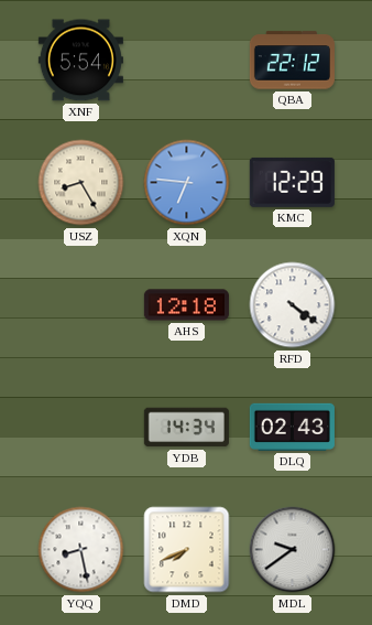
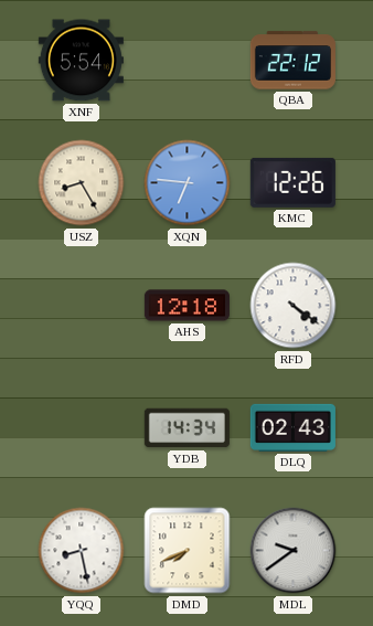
KMC: 12:29 -> 12:26
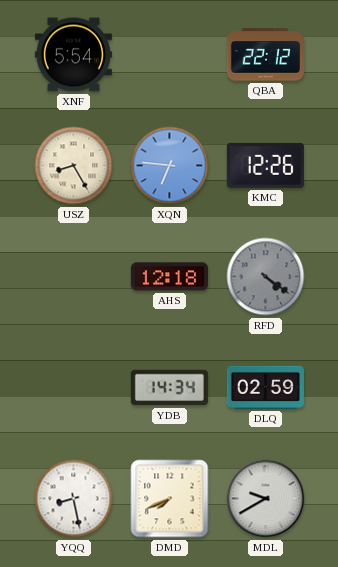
RFD dial: white -> grey
DLQ: 02:43 -> 02:59
MDL: 9:39 -> 9:40
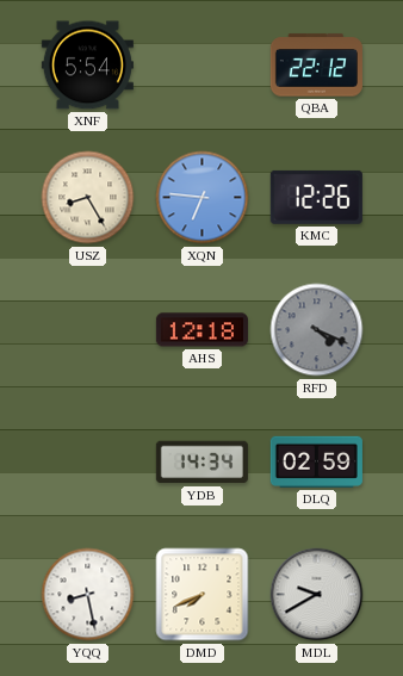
RFD: 4:21 -> 4:19
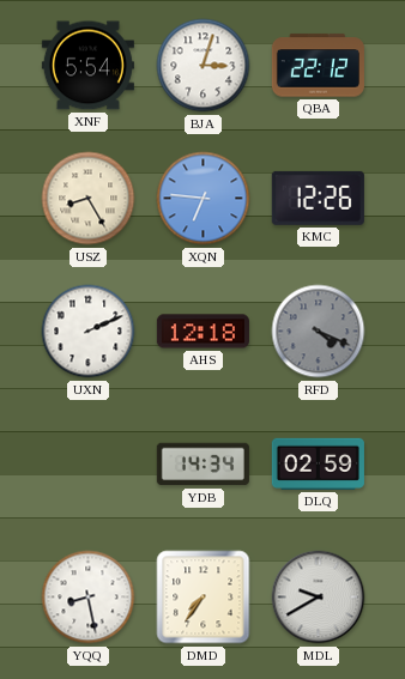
BJA: none -> 3:03
UXN: none -> 2:11
DMD: 7:41 -> 7:36
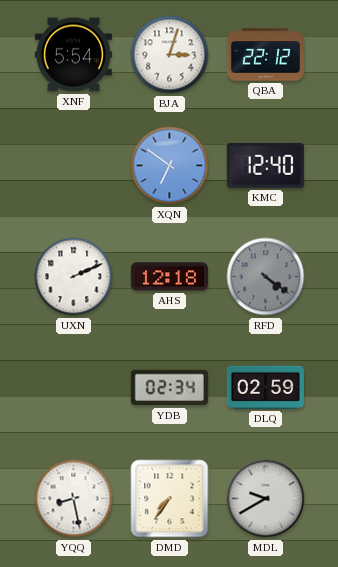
USZ: 8:25 -> none
XQN: 6:46 -> 6:51
KMC: 12:26 -> 12:40
RFD: 4:19 -> 4:21
YDB: 14:34 -> 02:34
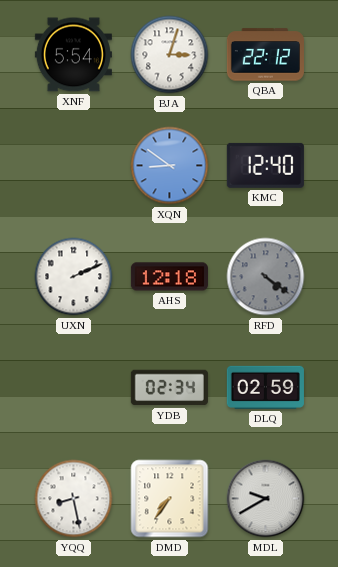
XQN: 6:51 -> 8:51
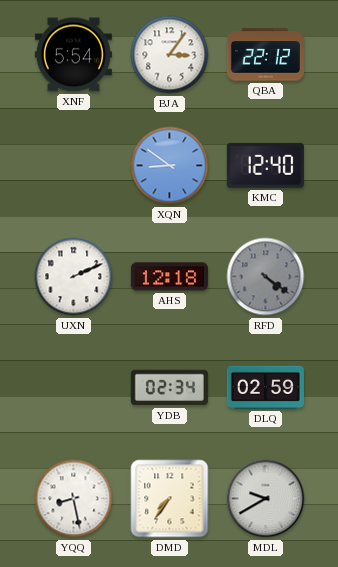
BJA: 3:03 -> 3:06
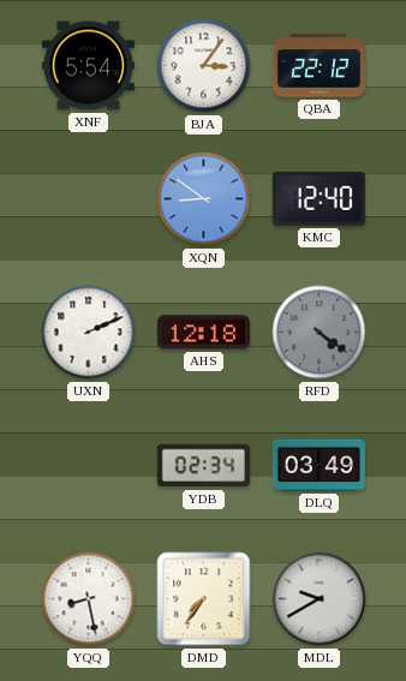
DLQ: 02:59 -> 03:49
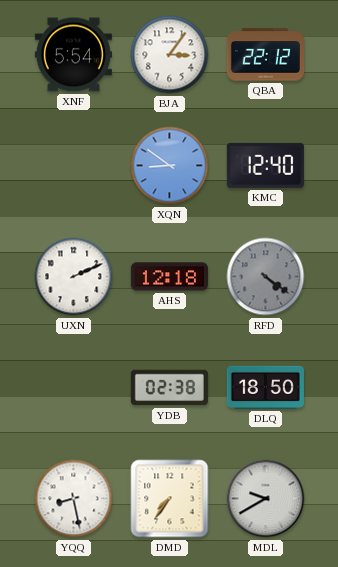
YDB: 02:34 -> 02:38
DLQ: 03:49 -> 18:50
